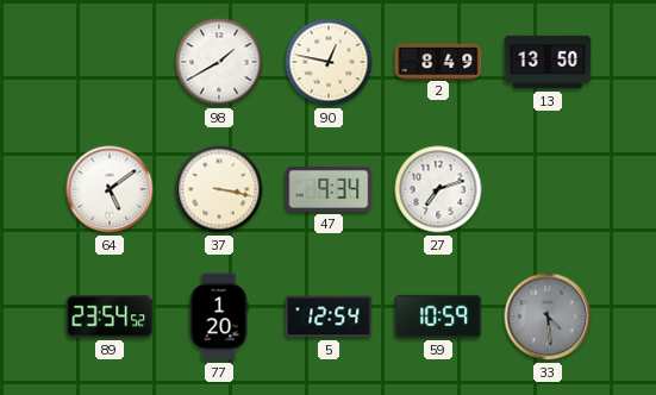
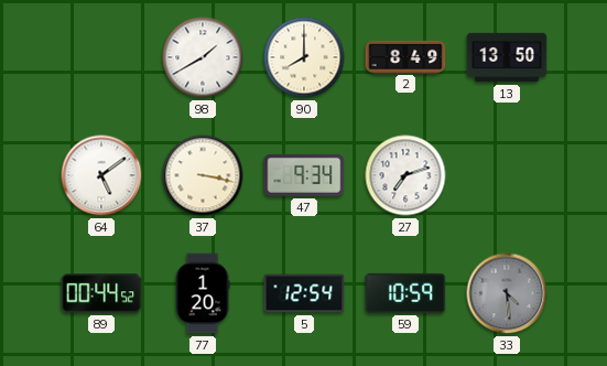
90: 12:47 -> 8:00
89: 23:54 -> 00:44
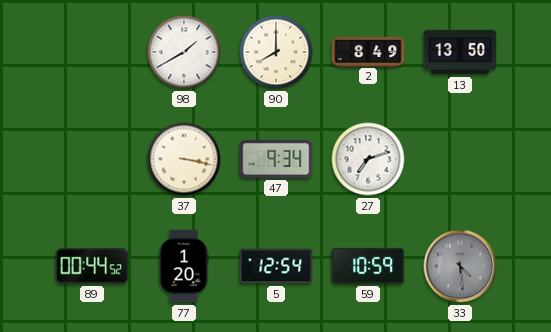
64: 5:09 -> none
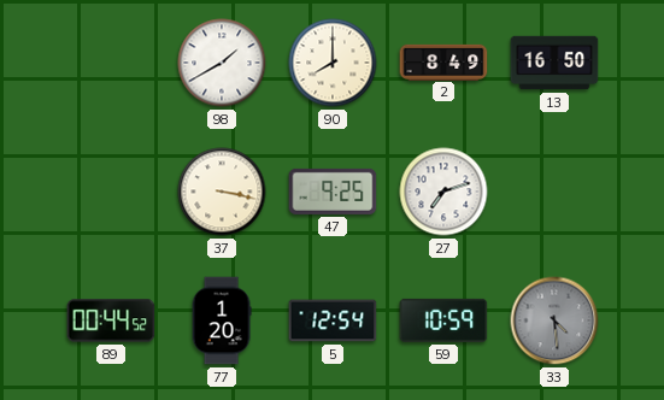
13: 13:50 -> 16:50
47: 9:34 -> 9:25
